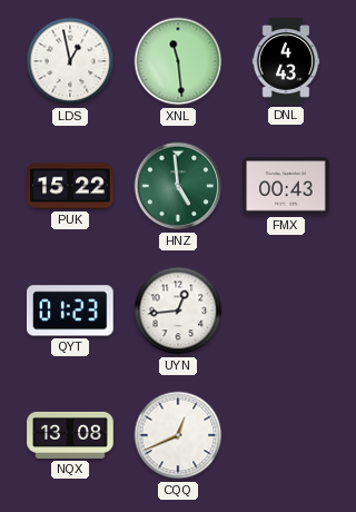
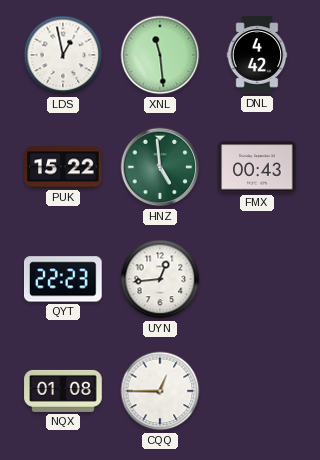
DNL: 4:43 -> 4:42
QYT: 01:23 -> 22:23
NQX: 13:08 -> 01:08
CQQ: 12:41 -> 12:45
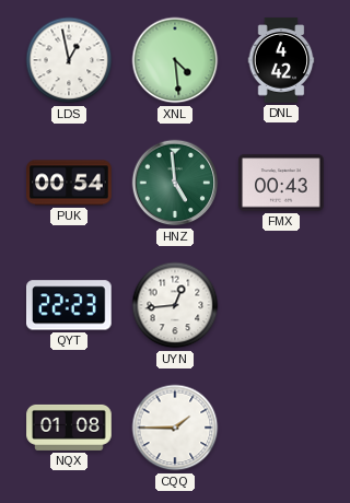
XNL: 11:29 -> 4:29
PUK: 15:22 -> 00:54
CQQ: 12:45 -> 1:45
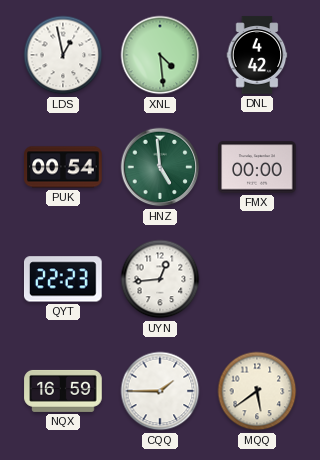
FMX: 00:43 -> 00:00
NQX: 01:08 -> 16:59
MQQ: none -> 5:39
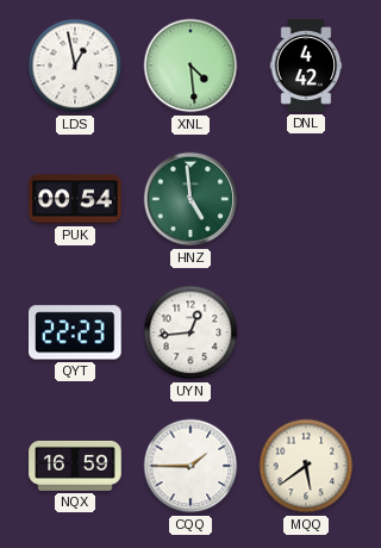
FMX: 00:00 -> none
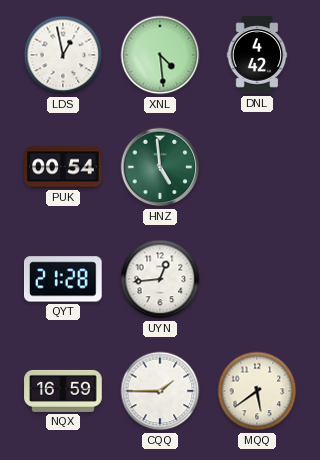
QYT: 22:23 -> 21:28
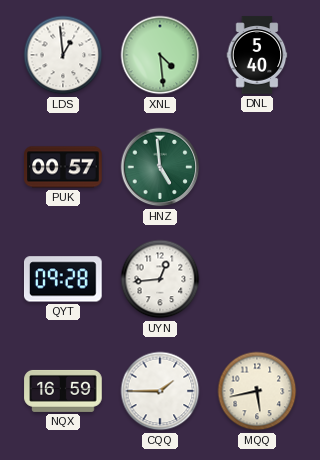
LDS: 12:58 -> 12:59
DNL: 4:42 -> 5:40
PUK: 00:54 -> 00:57
QYT: 21:28 -> 09:28
MQQ: 5:39 -> 5:43
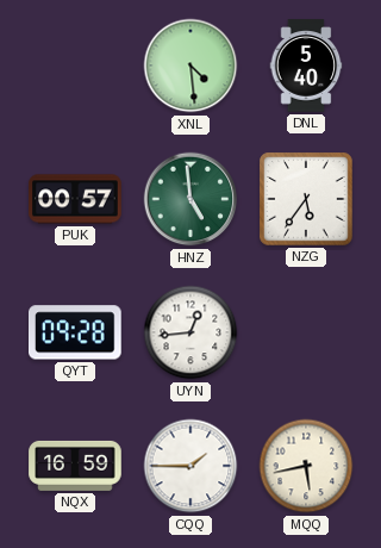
LDS: 12:59 -> none
NZG: none -> 5:36
